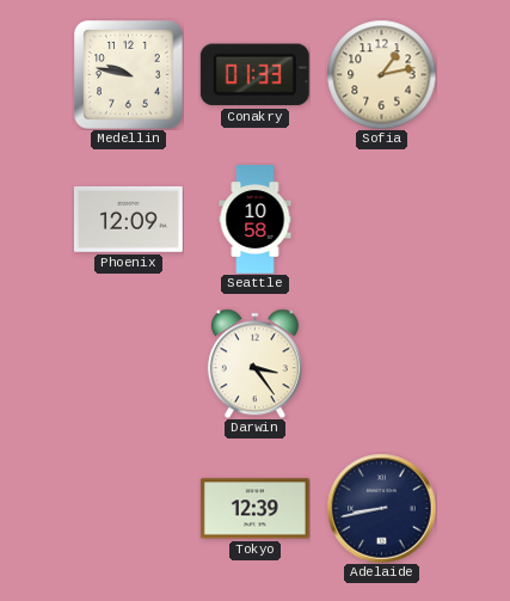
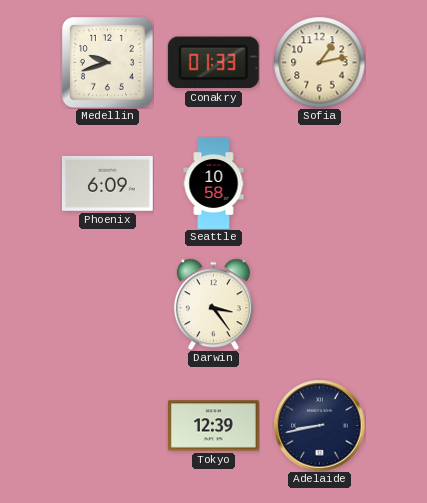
Medellin: 9:47 -> 9:42
Phoenix: 12:09 -> 6:09
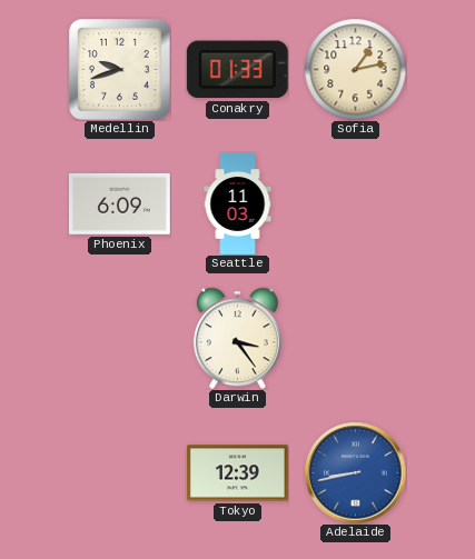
Seattle: 10:58 -> 11:03
Adelaide dial: navy -> blue
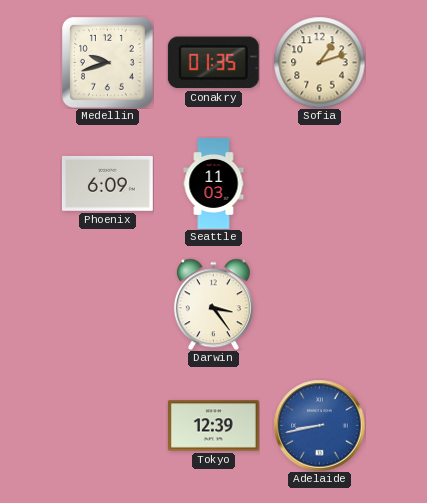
Conakry: 01:33 -> 01:35
Sofia: 1:13 -> 1:12
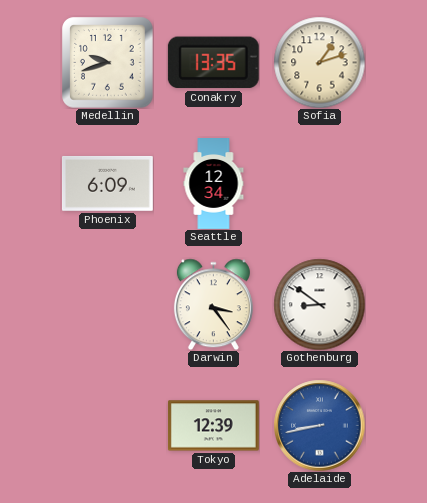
Conakry: 01:35 -> 13:35
Seattle: 11:03 -> 12:34
Gothenburg: none -> 8:51
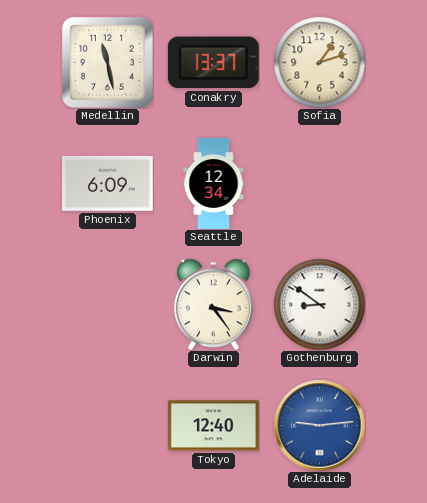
Medellin: 9:42 -> 11:28
Conakry: 13:35 -> 13:37
Tokyo: 12:39 -> 12:40
Adelaide: 8:43 -> 9:14
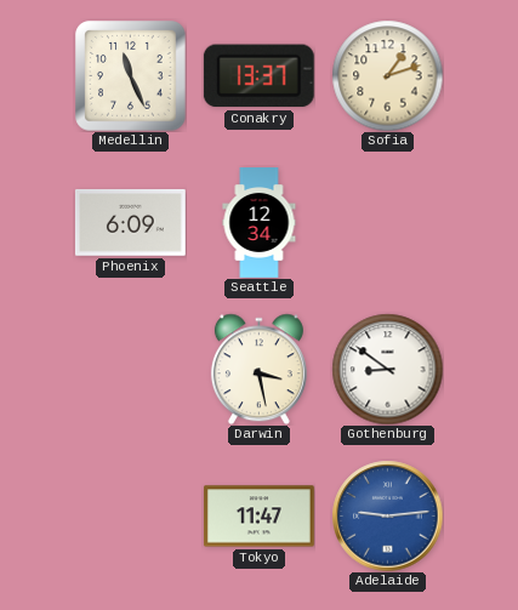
Medellin: 11:28 -> 11:26
Darwin: 3:24 -> 3:28
Tokyo: 12:40 -> 11:47
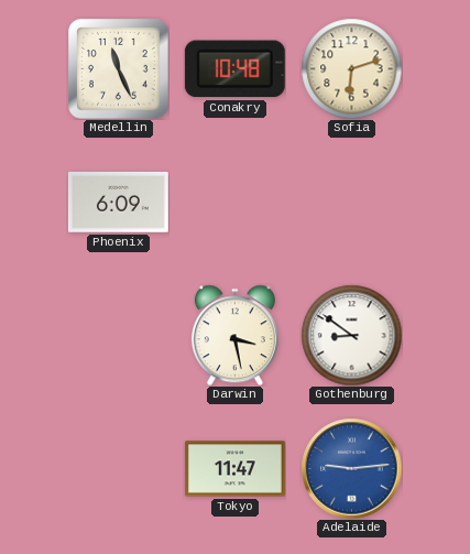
Conakry: 13:37 -> 10:48
Sofia: 1:12 -> 6:12
Seattle: 12:34 -> none
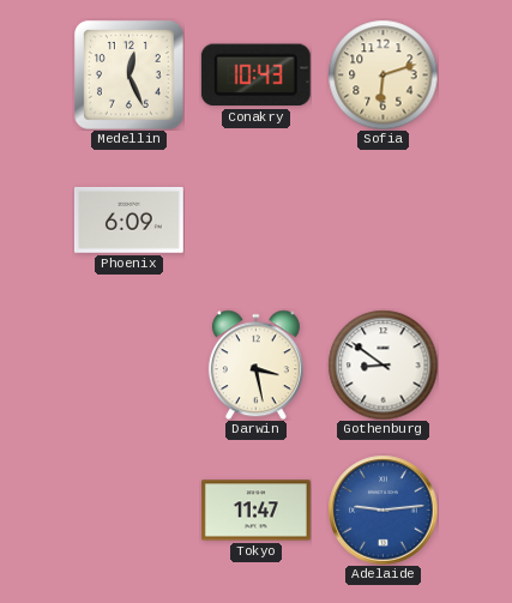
Medellin: 11:26 -> 12:26
Conakry: 10:48 -> 10:43
